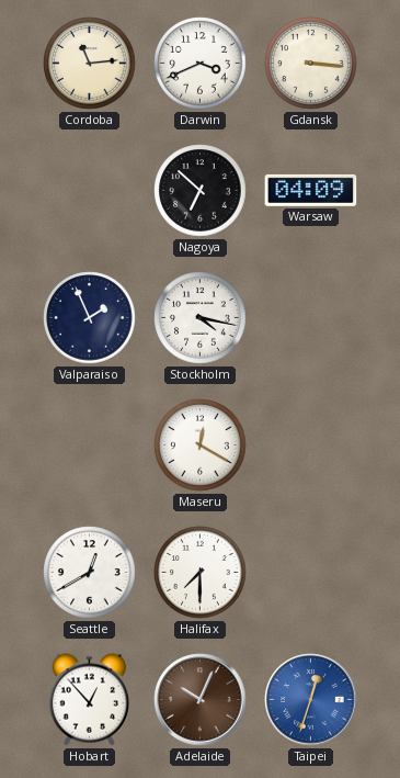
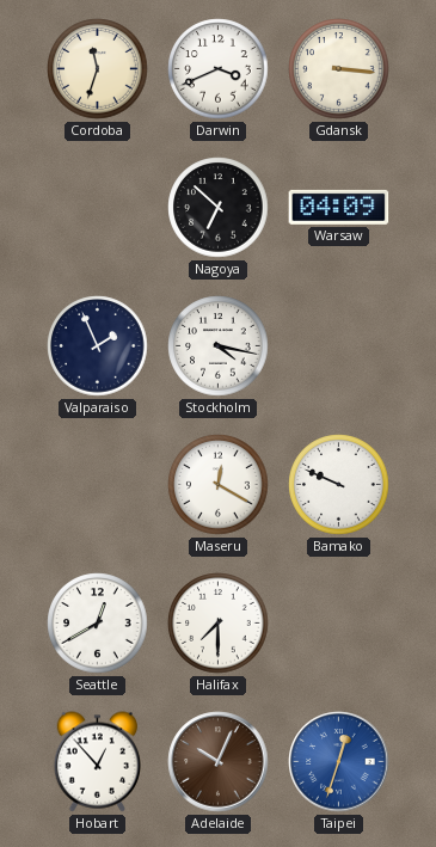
Cordoba: 11:14 -> 11:33
Bamako: none -> 9:49
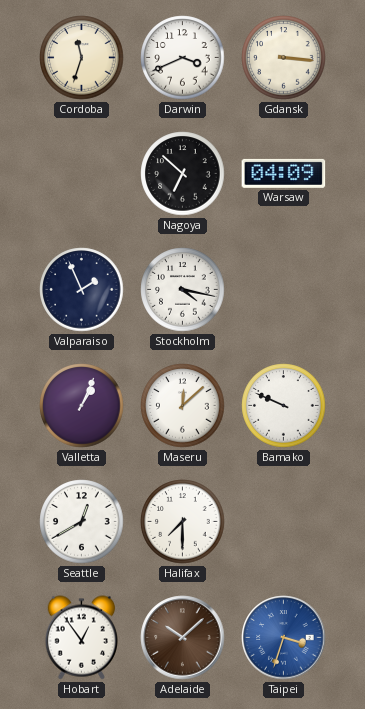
Valletta: none -> 1:04
Maseru: 12:20 -> 12:08
Hobart: 12:53 -> 12:54
Adelaide: 10:04 -> 10:08
Taipei: 12:33 -> 3:33
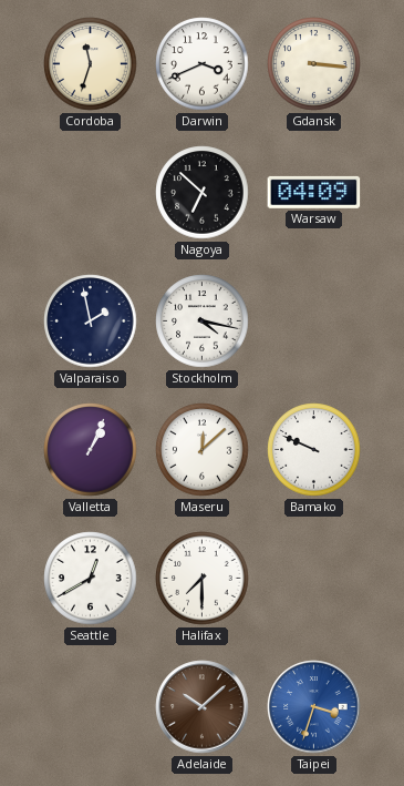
Valparaiso: 1:56 -> 1:58
Hobart: 12:54 -> none
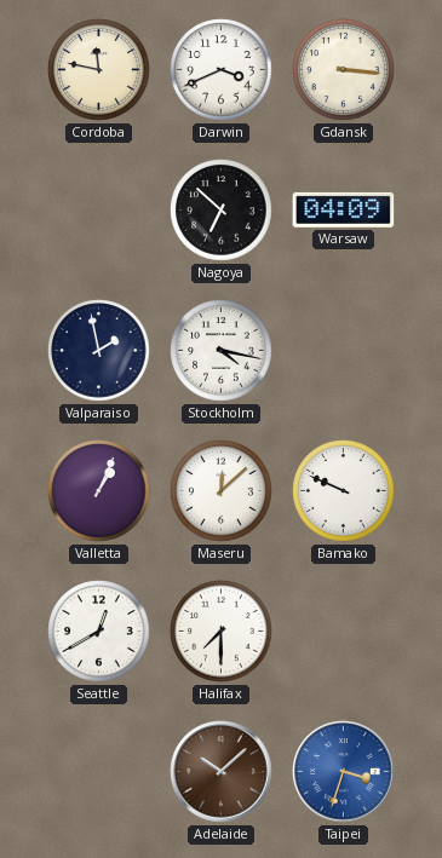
Cordoba: 11:33 -> 11:47
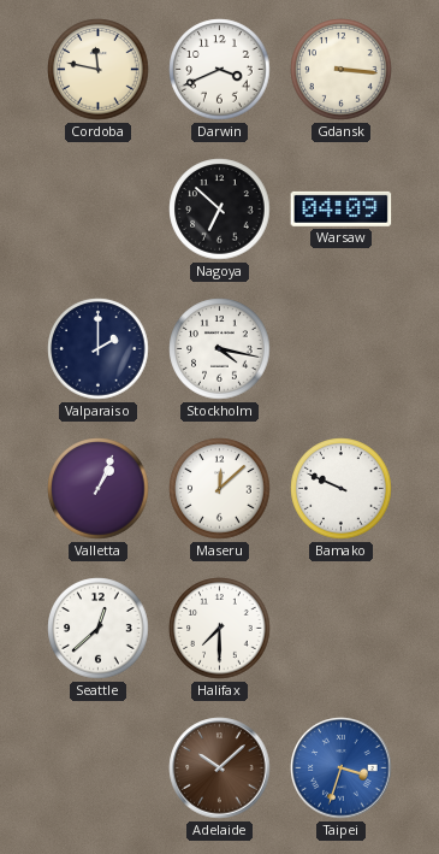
Valparaiso: 1:58 -> 2:00
Seattle: 12:40 -> 12:38
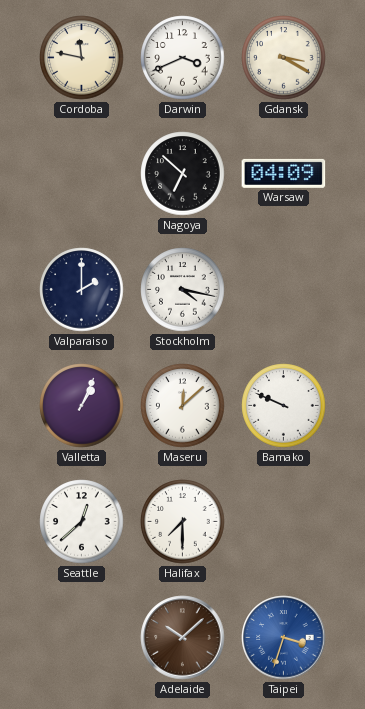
Gdansk: 3:16 -> 3:20
